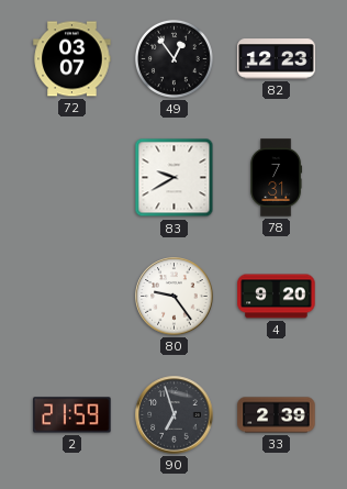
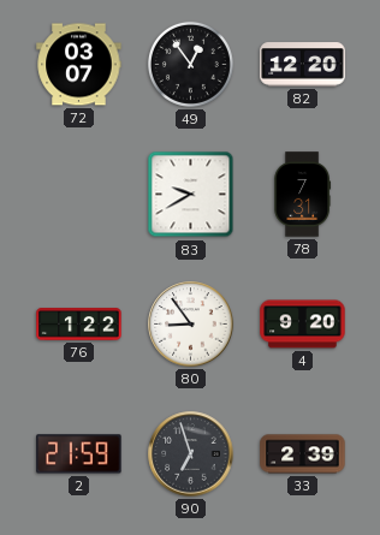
82: 12:23 -> 12:20
76: none -> 1:22
80: 9:24 -> 8:54
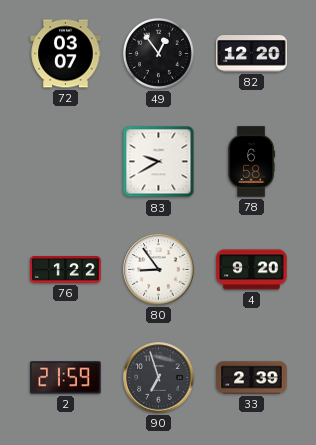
78: 7:31 -> 6:58
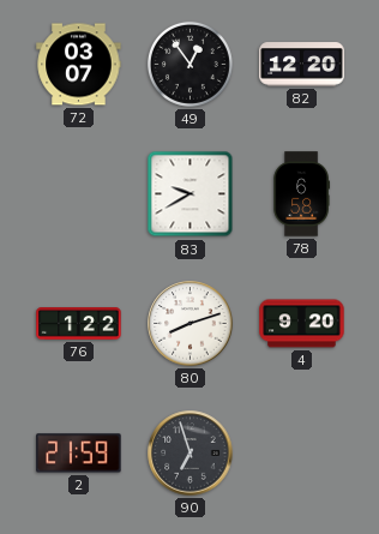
80: 8:54 -> 8:12
33: 2:39 -> none
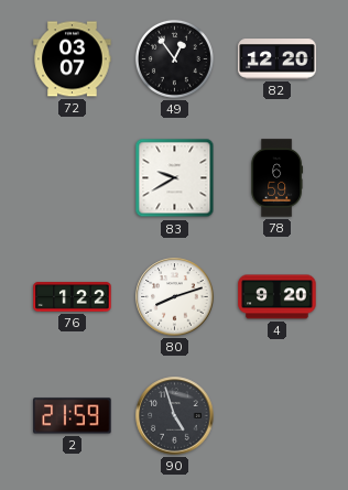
78: 6:58 -> 6:59
90: 6:57 -> 4:57
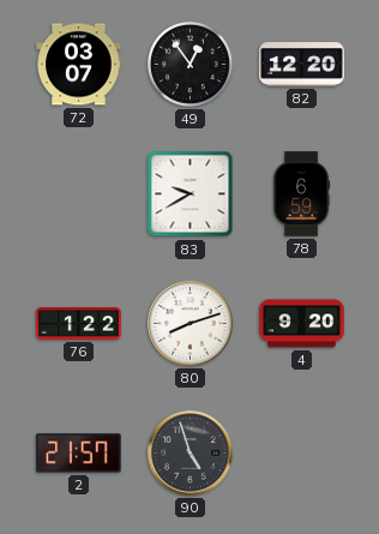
2: 21:59 -> 21:57
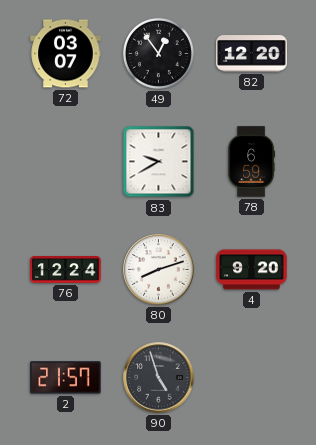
76: 1:22 -> 12:24
